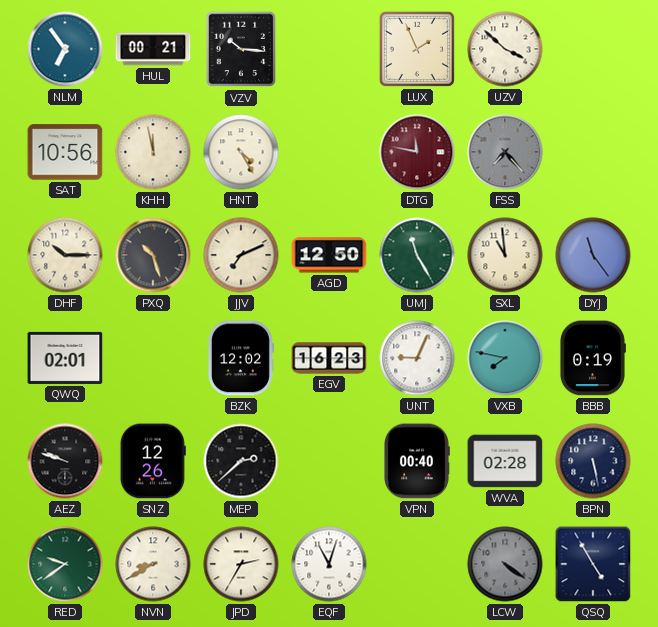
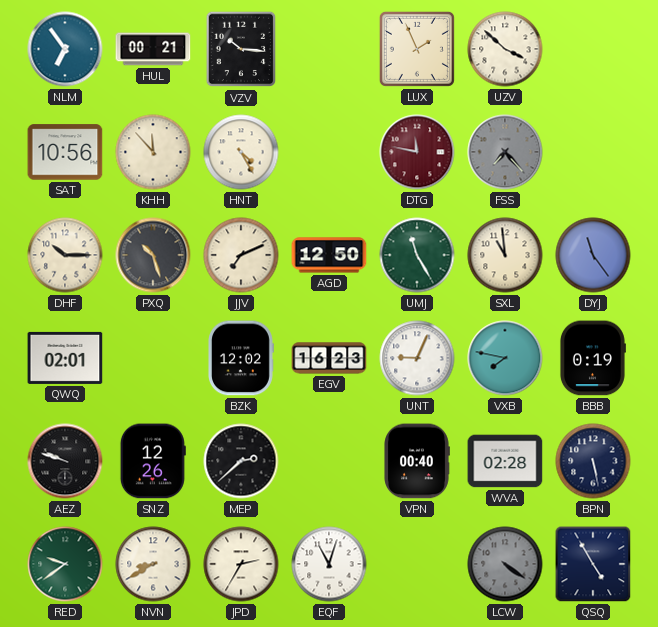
KHH: 11:58 -> 11:53
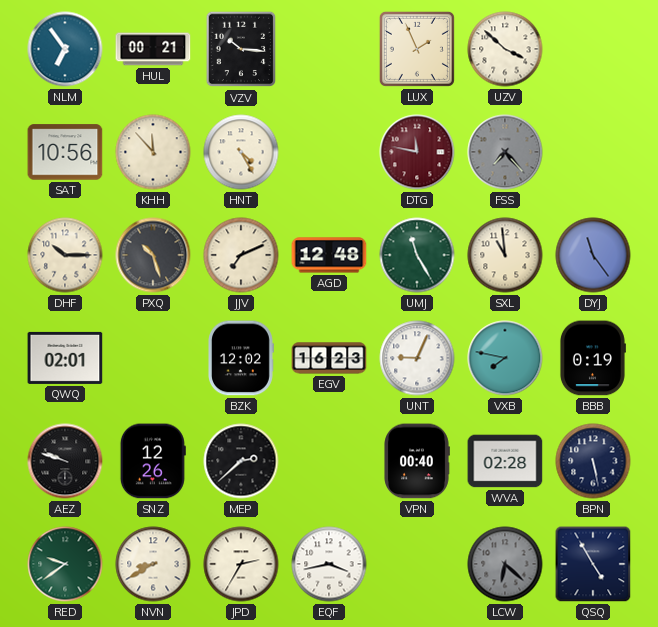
AGD: 12:50 -> 12:48
EQF: 11:03 -> 3:43
LCW: 4:21 -> 6:22
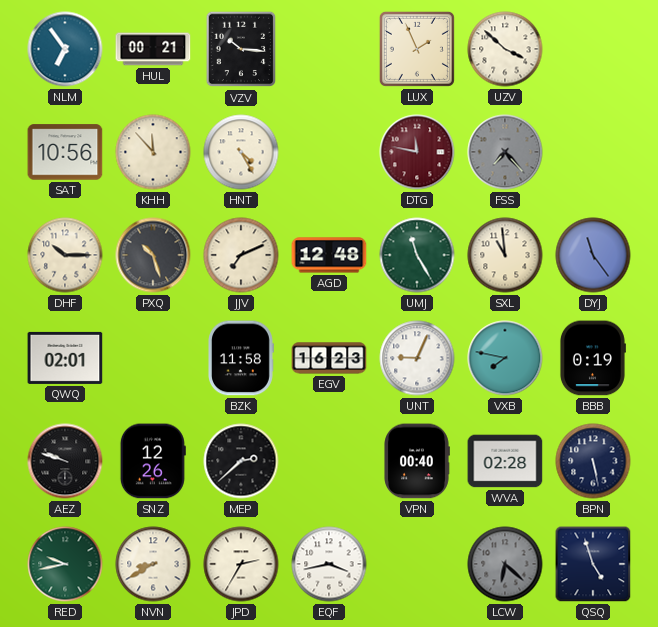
BZK: 12:02 -> 11:58
RED: 9:39 -> 9:43
QSQ: 4:55 -> 4:57
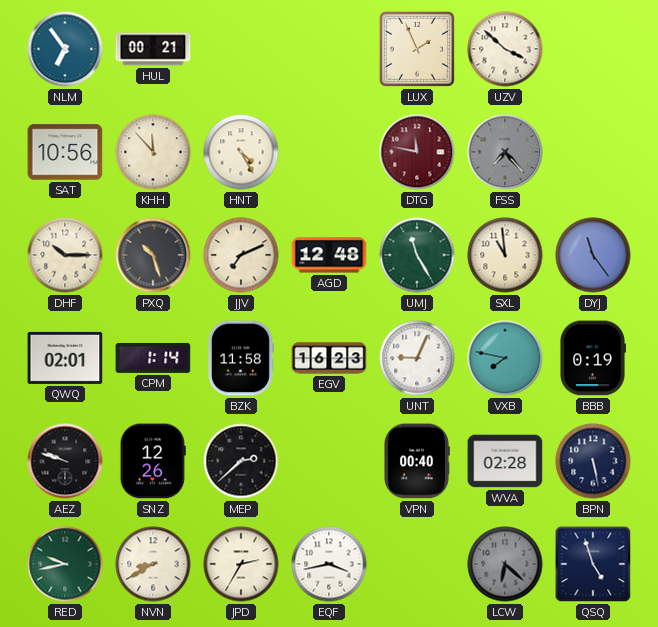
VZV: 10:16 -> none
CPM: none -> 1:14
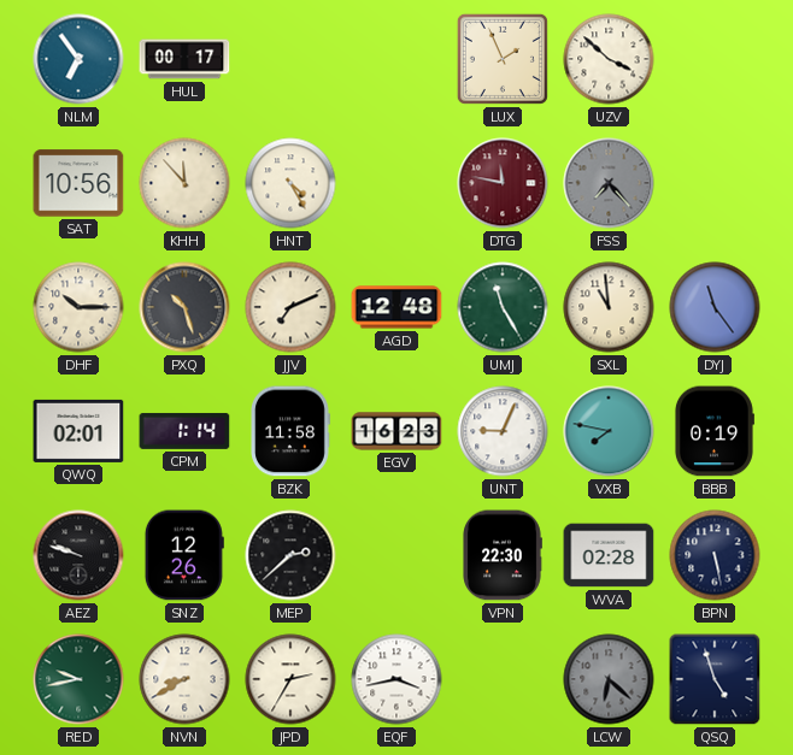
HUL: 00:21 -> 00:17
VPN: 00:40 -> 22:30
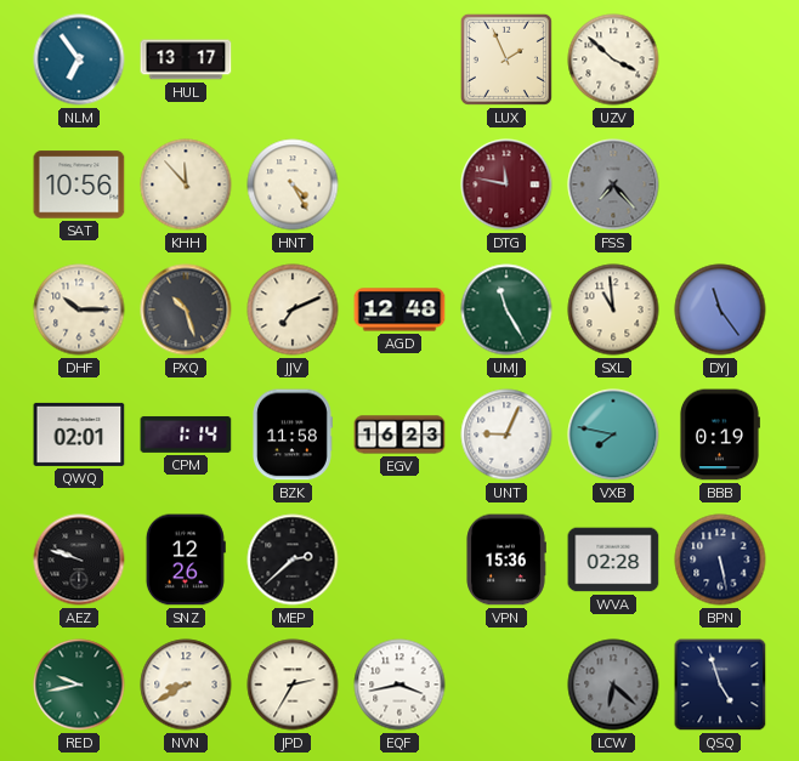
HUL: 00:17 -> 13:17
VPN: 22:30 -> 15:36
